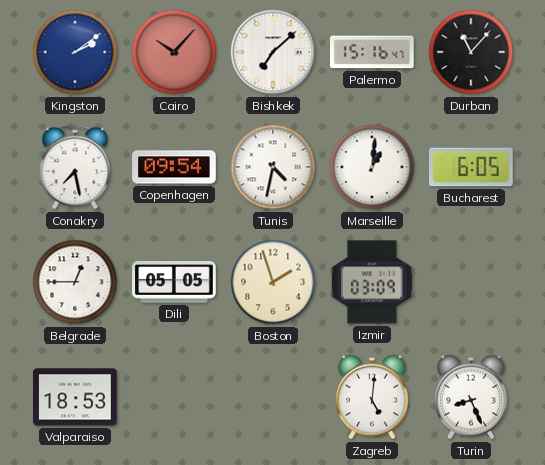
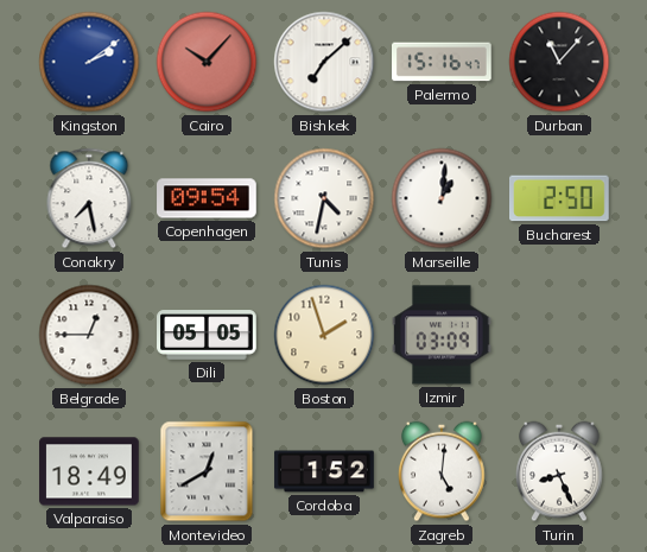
Bucharest: 6:05 -> 2:50
Valparaiso: 18:53 -> 18:49
Montevideo: none -> 12:40
Cordoba: none -> 1:52
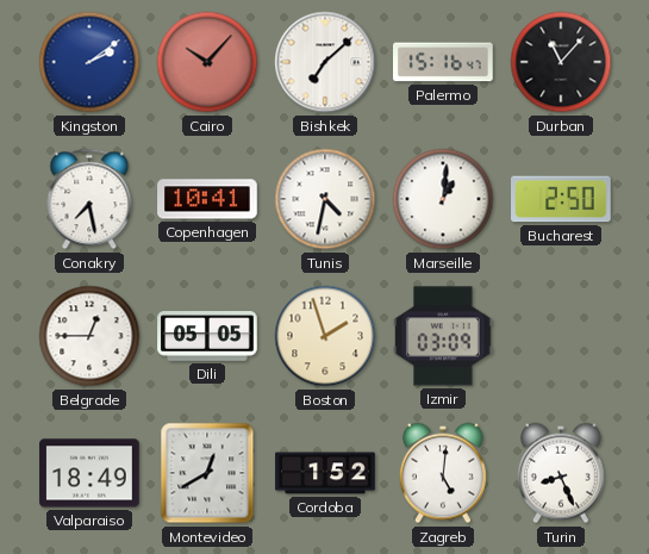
Copenhagen: 09:54 -> 10:41
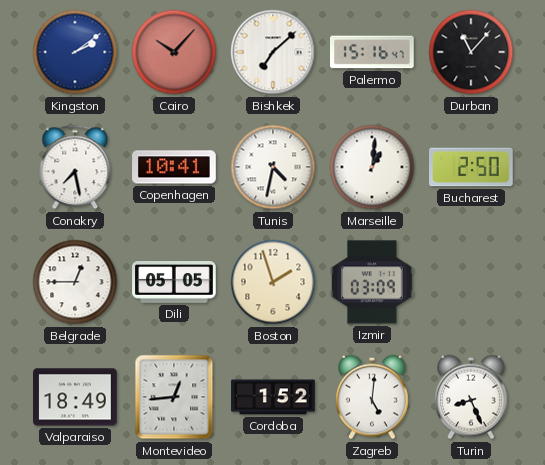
Montevideo: 12:40 -> 12:44
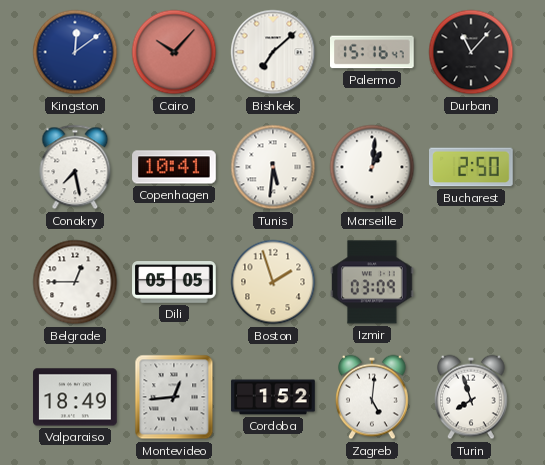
Kingston: 2:09 -> 12:09
Tunis: 4:32 -> 5:31
Turin: 8:26 -> 7:57
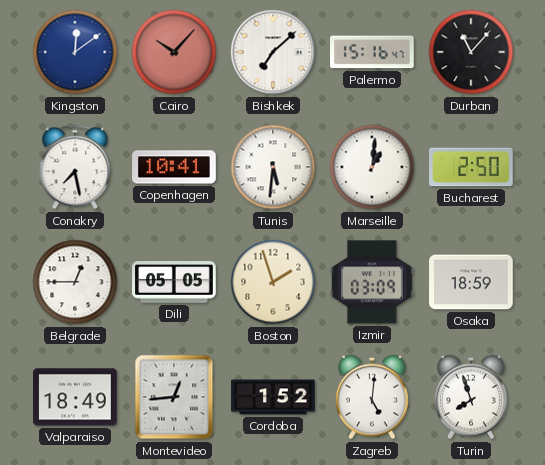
Osaka: none -> 18:59
